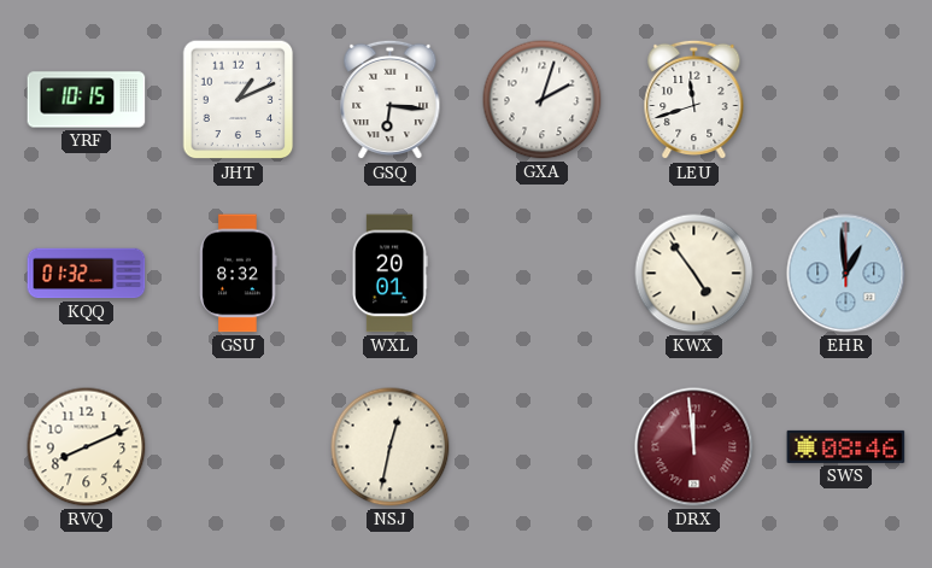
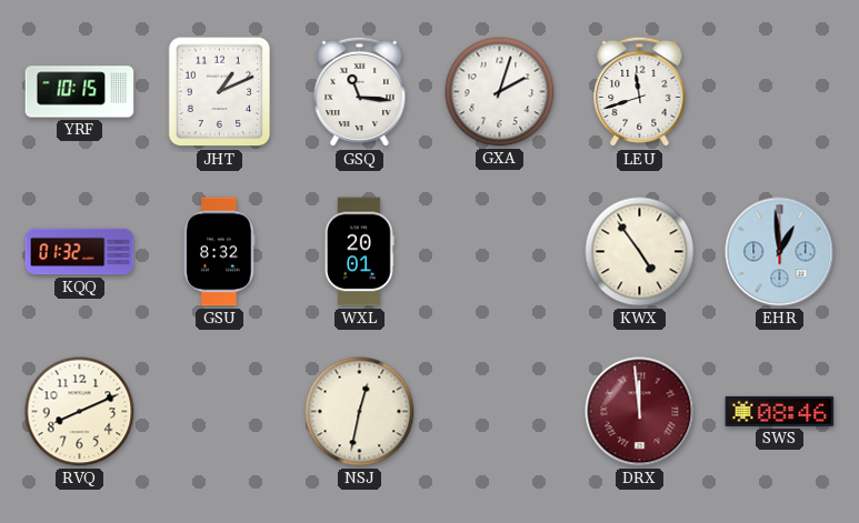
GSQ: 6:16 -> 11:16
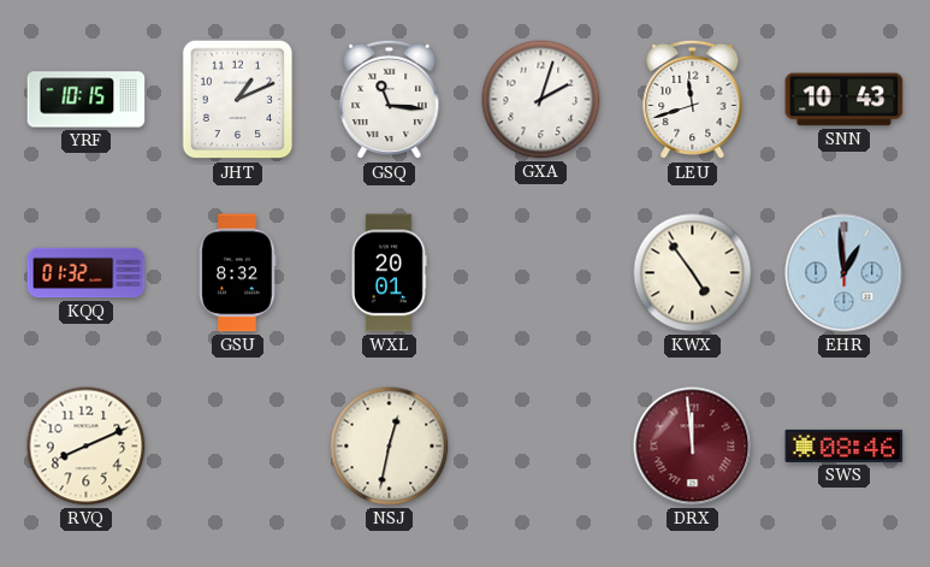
SNN: none -> 10:43
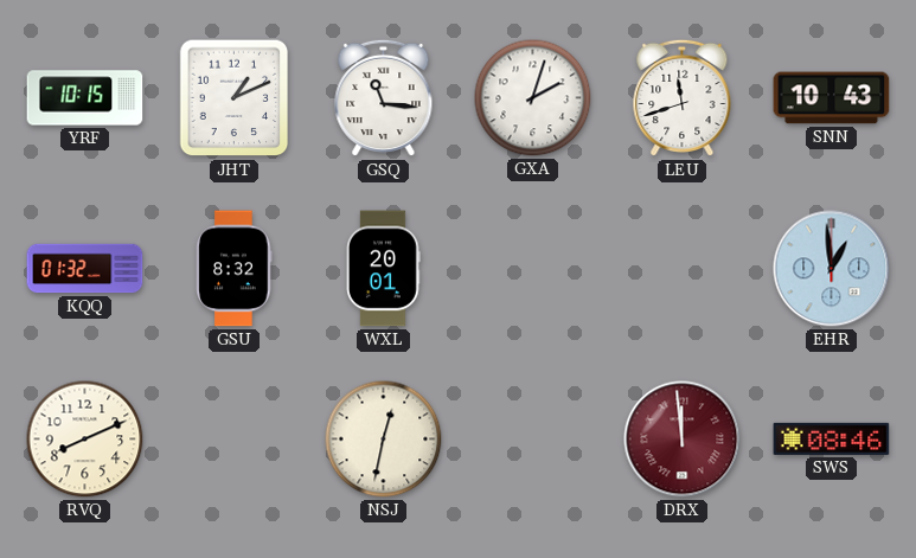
KWX: 4:54 -> none
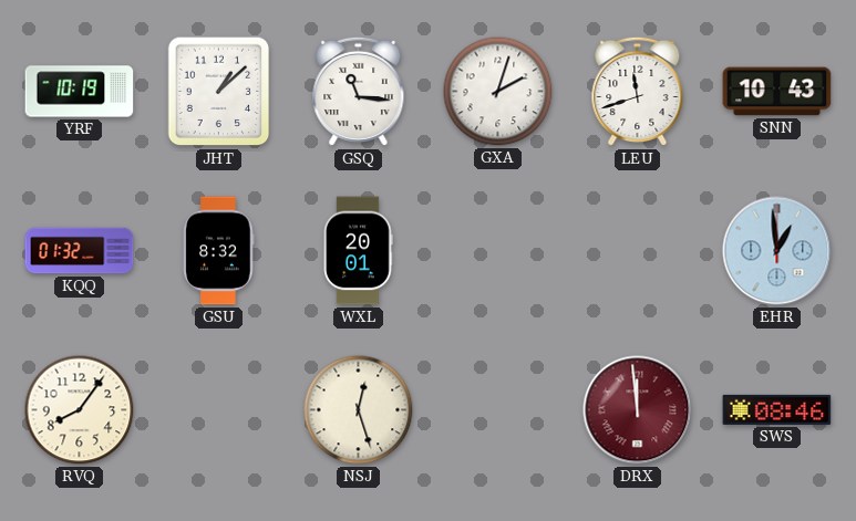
YRF: 10:15 -> 10:19
JHT: 1:11 -> 1:08
RVQ: 8:11 -> 8:06
NSJ: 12:32 -> 12:27
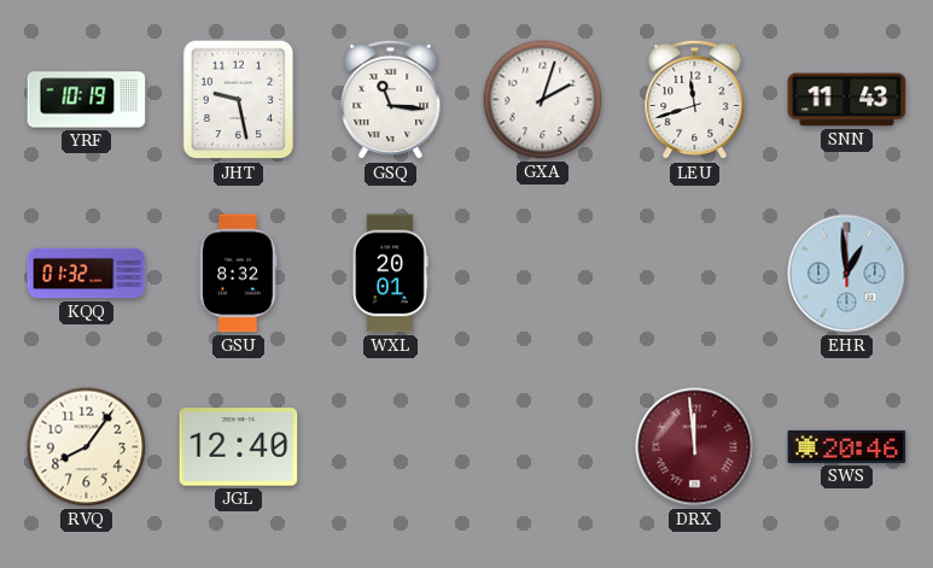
JHT: 1:08 -> 9:28
SNN: 10:43 -> 11:43
JGL: none -> 12:40
NSJ: 12:27 -> none
SWS: 08:46 -> 20:46
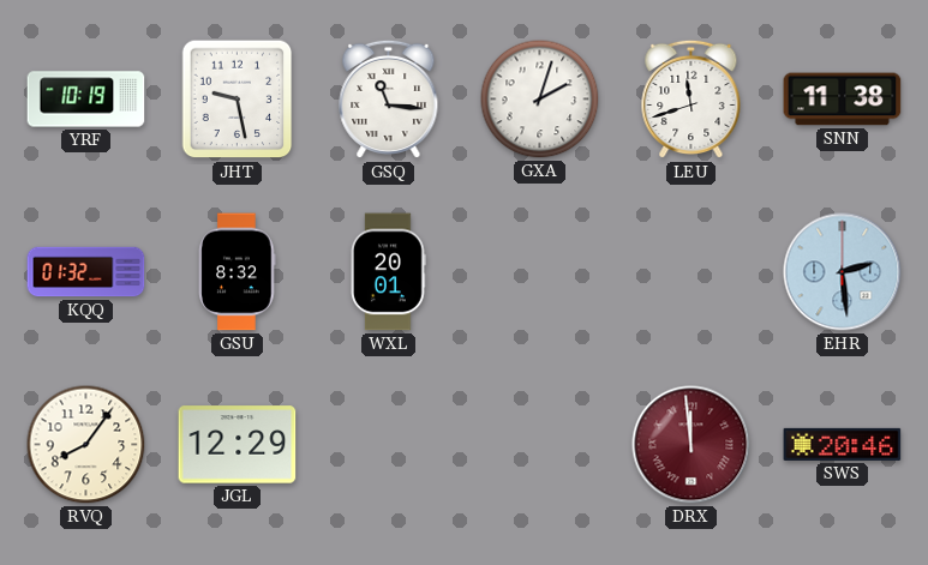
SNN: 11:43 -> 11:38
EHR: 12:59 -> 2:29
JGL: 12:40 -> 12:29
